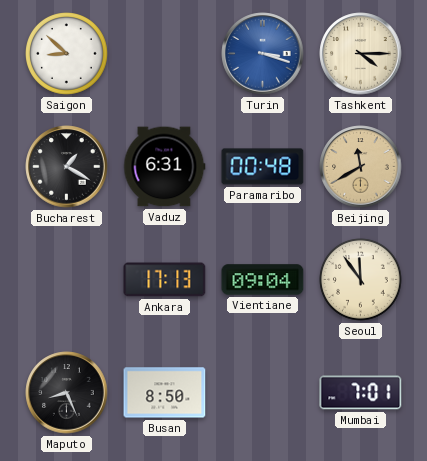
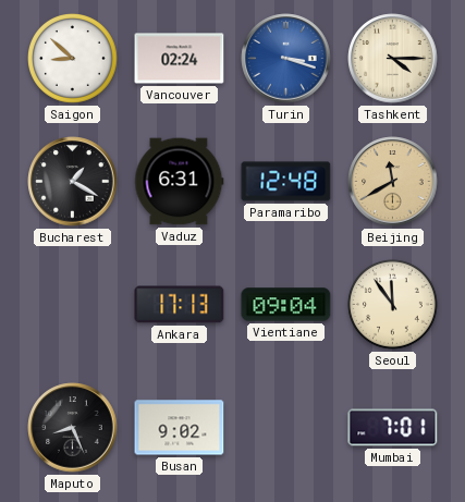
Vancouver: none -> 02:24
Paramaribo: 00:48 -> 12:48
Busan: 8:50 -> 9:02
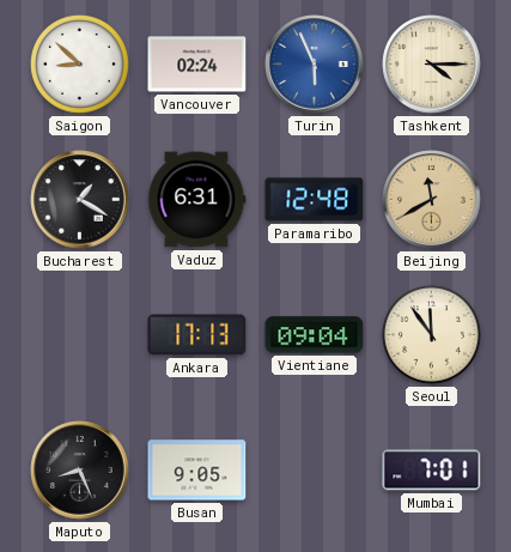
Turin: 3:18 -> 5:56
Busan: 9:02 -> 9:05
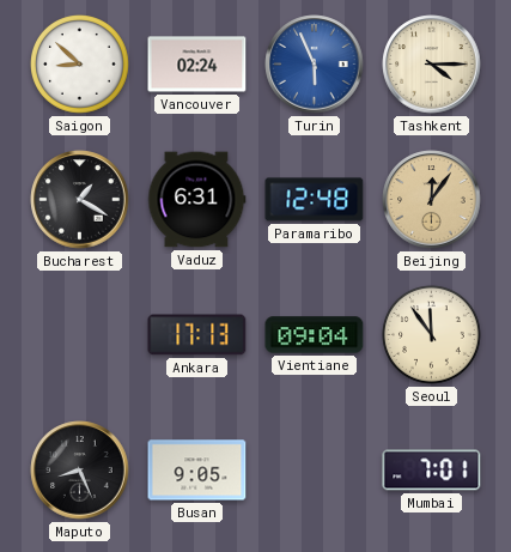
Beijing: 11:40 -> 12:06
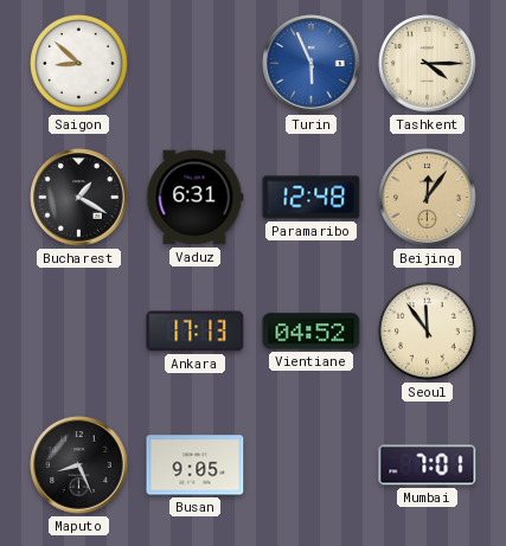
Vancouver: 02:24 -> none
Vientiane: 09:04 -> 04:52
